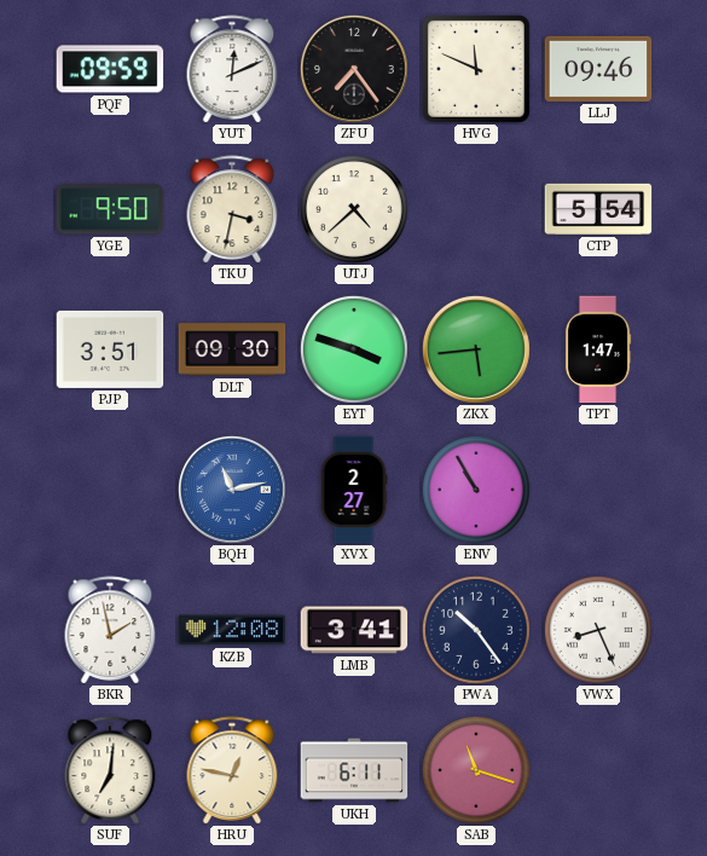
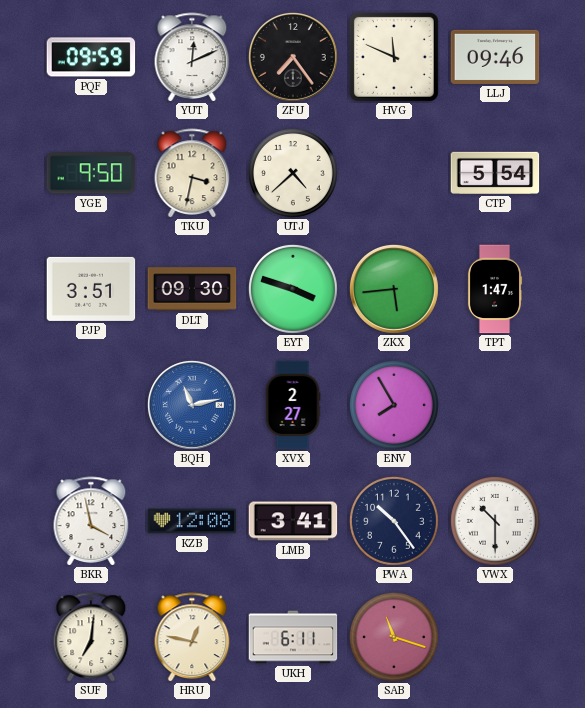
ENV: 10:55 -> 7:55
BKR: 1:58 -> 3:58
VWX: 8:26 -> 10:30
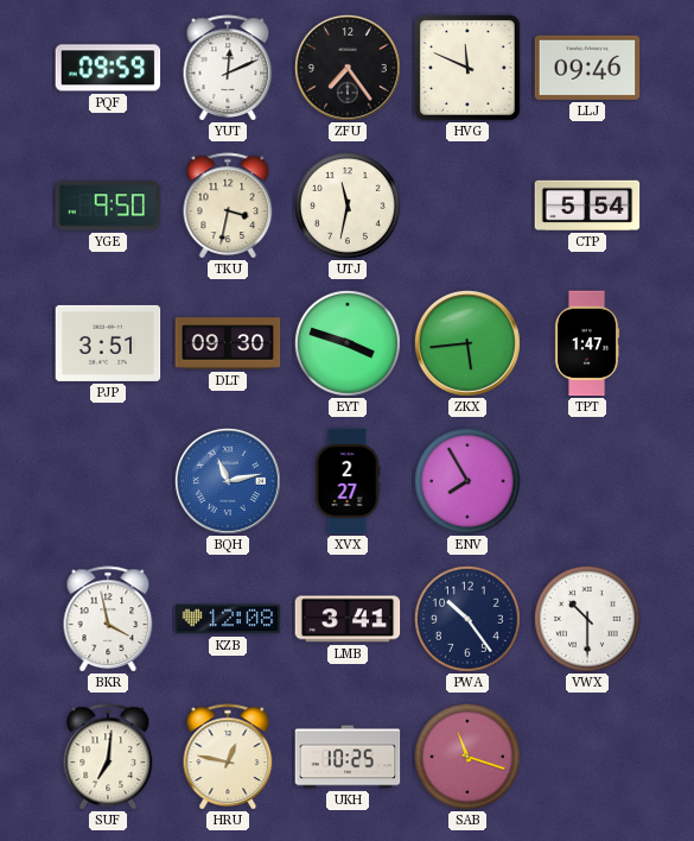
UTJ: 4:38 -> 11:32
UKH: 6:11 -> 10:25
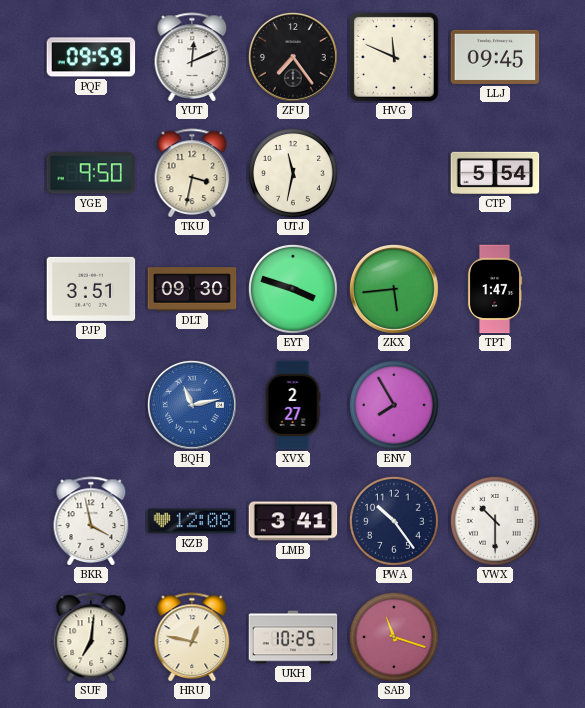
LLJ: 09:46 -> 09:45
